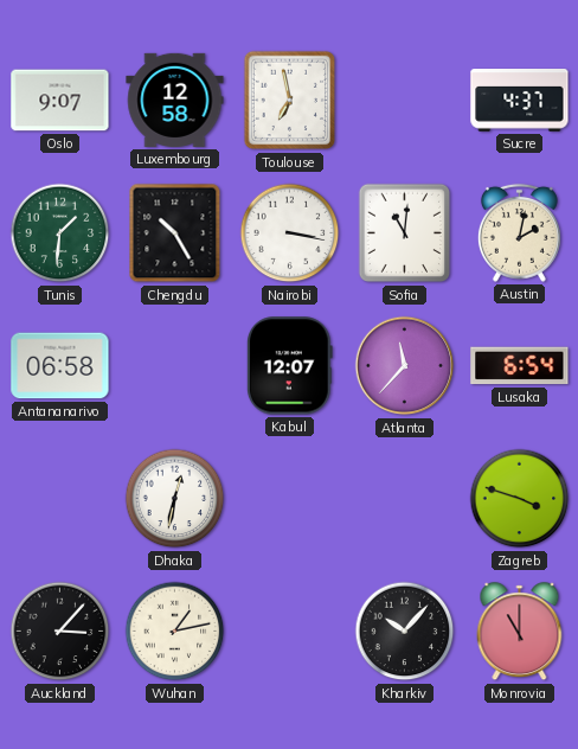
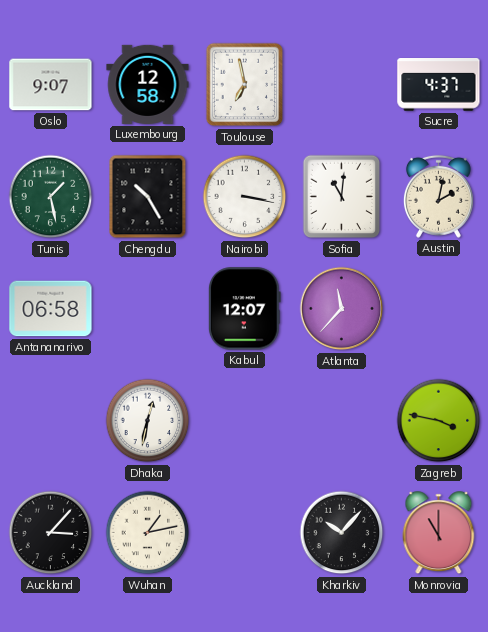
Tunis: 1:31 -> 1:28
Lusaka: 6:54 -> none
Zagreb: 3:48 -> 3:47
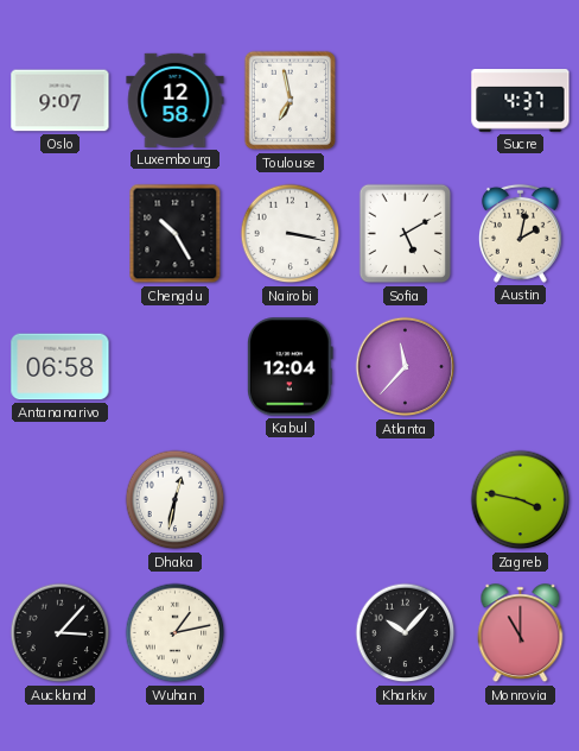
Tunis: 1:28 -> none
Sofia: 11:01 -> 5:10
Kabul: 12:07 -> 12:04
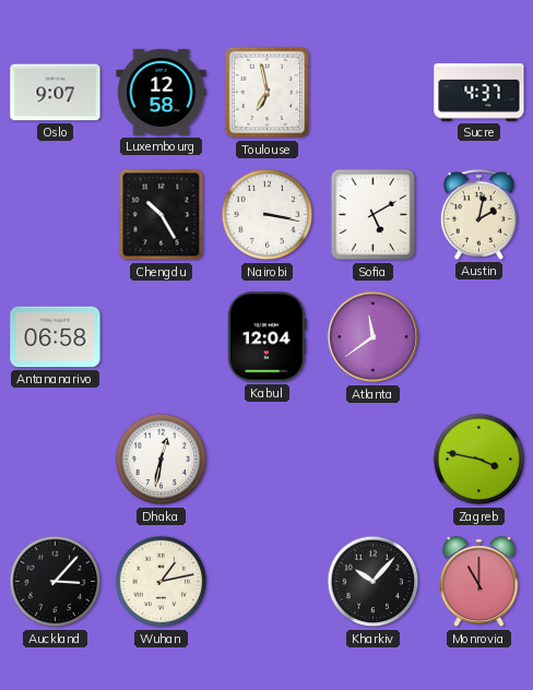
Atlanta: 11:37 -> 11:39
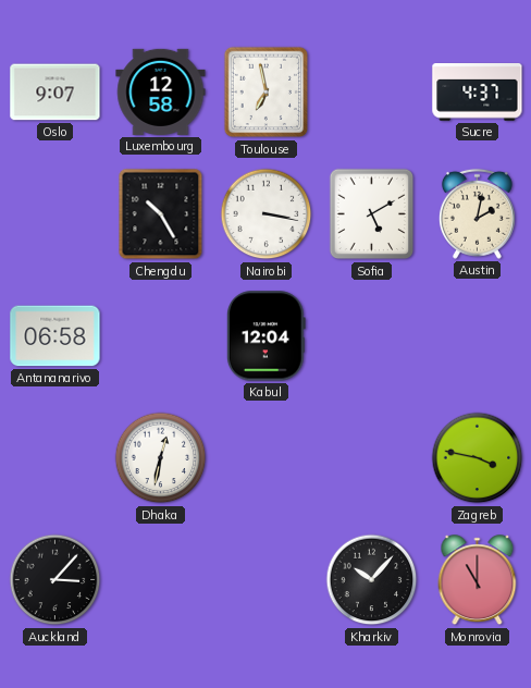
Atlanta: 11:39 -> none
Wuhan: 1:13 -> none
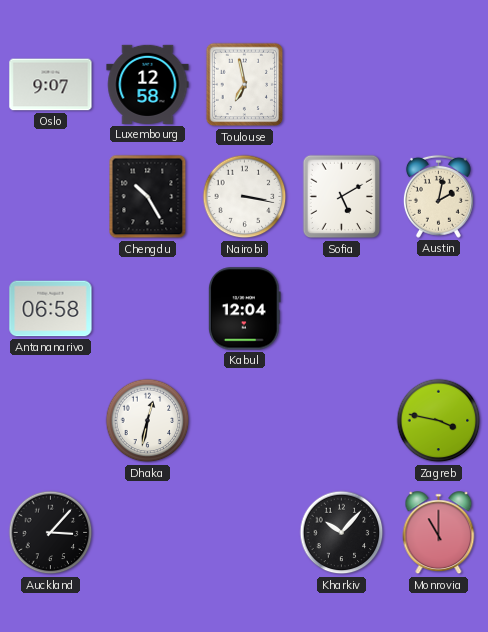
Sucre: 4:37 -> none
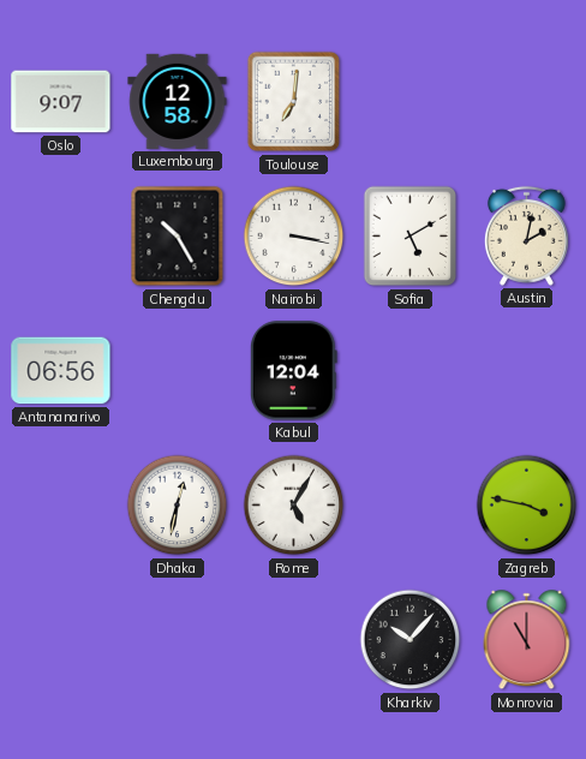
Toulouse: 6:58 -> 7:01
Antananarivo: 06:58 -> 06:56
Rome: none -> 5:05
Auckland: 3:07 -> none
